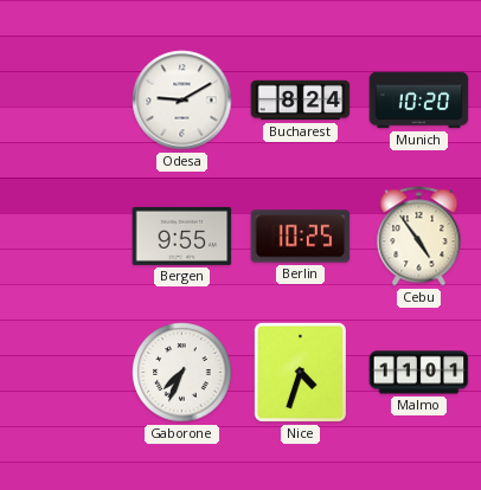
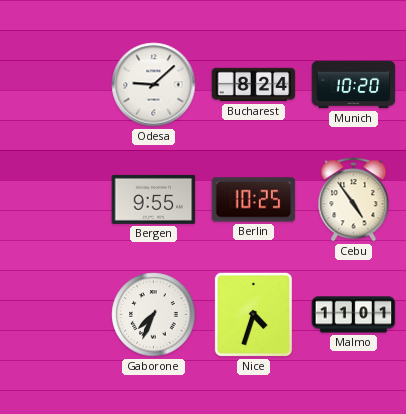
Odesa: 9:10 -> 9:08
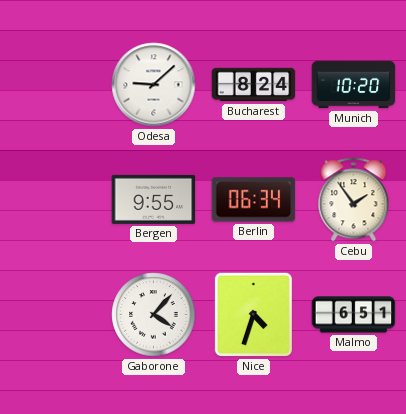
Berlin: 10:25 -> 06:34
Cebu: 4:54 -> 1:54
Gaborone: 7:34 -> 4:07
Malmo: 11:01 -> 6:51
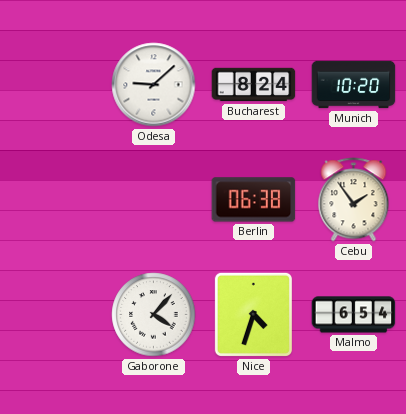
Bergen: 9:55 -> none
Berlin: 06:34 -> 06:38
Malmo: 6:51 -> 6:54
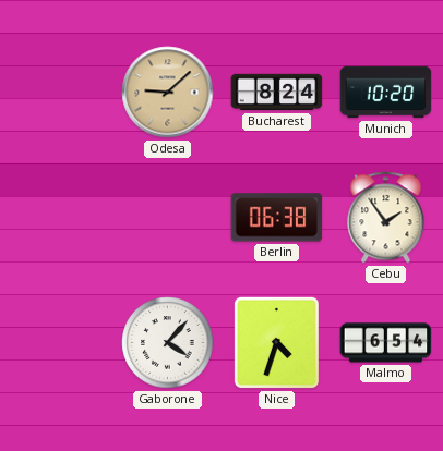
Odesa dial: white -> champagne
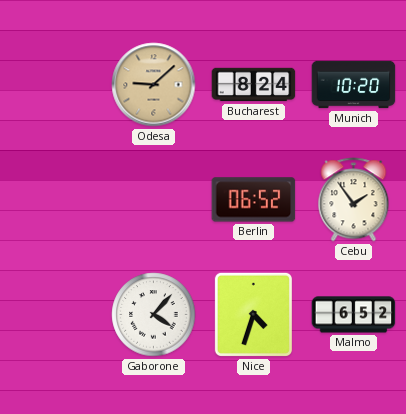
Berlin: 06:38 -> 06:52
Malmo: 6:54 -> 6:52
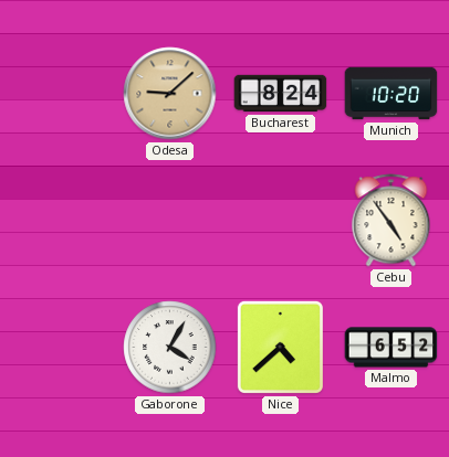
Berlin: 06:52 -> none
Cebu: 1:54 -> 4:54
Gaborone: 4:07 -> 4:05
Nice: 4:33 -> 4:38
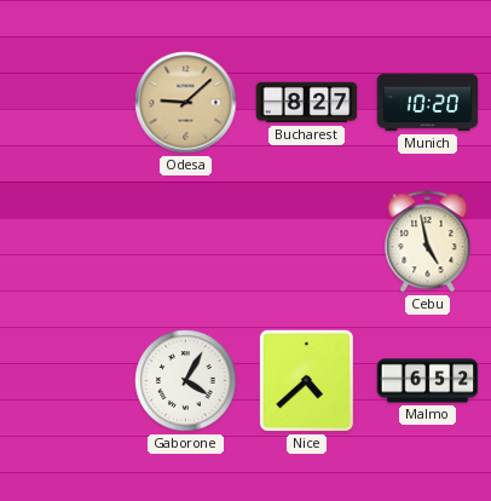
Bucharest: 8:24 -> 8:27
Cebu: 4:54 -> 4:58
